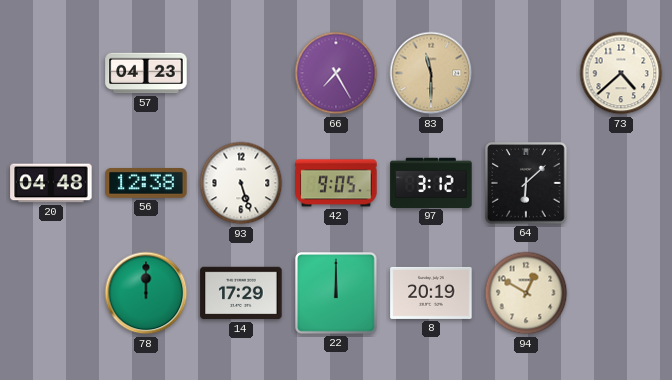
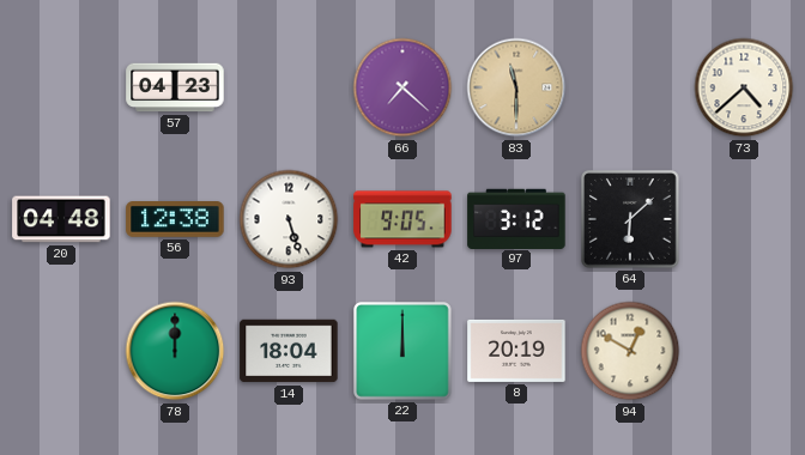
66: 7:25 -> 7:22
14: 17:29 -> 18:04
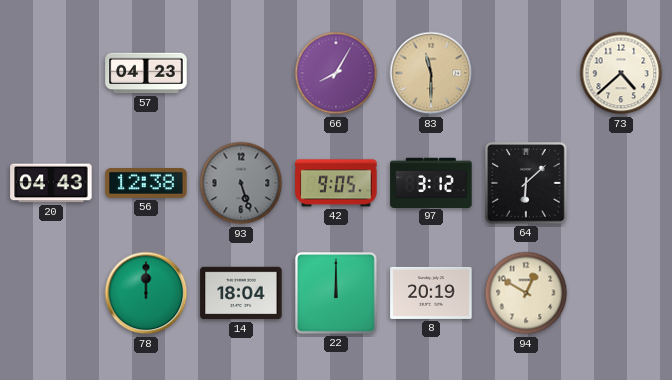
66: 7:22 -> 8:05
20: 04:48 -> 04:43
93 dial: white -> grey
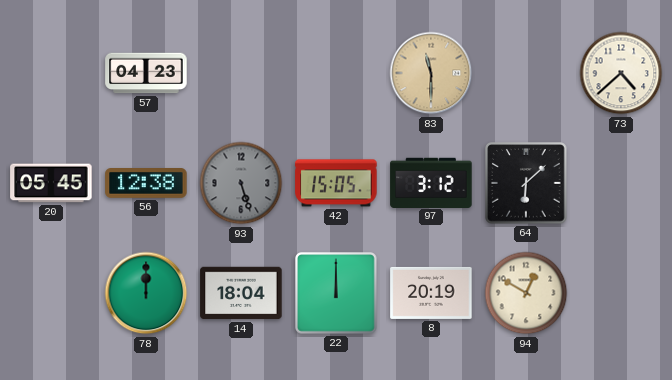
66: 8:05 -> none
20: 04:43 -> 05:45
42: 9:05 -> 15:05
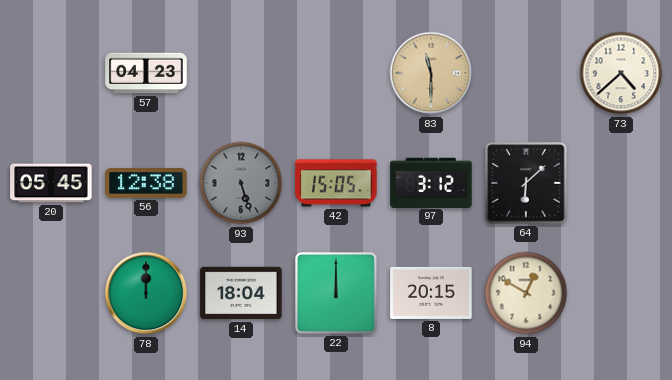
8: 20:19 -> 20:15
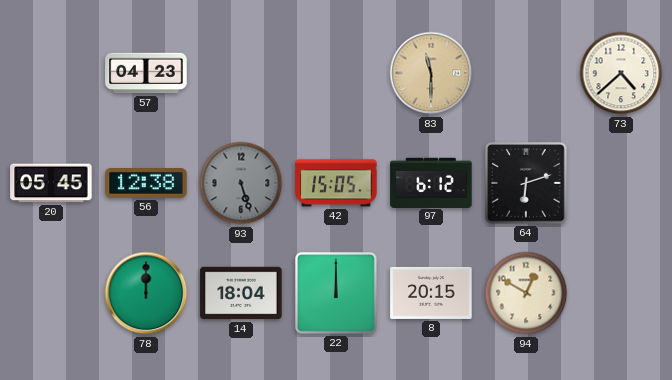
97: 3:12 -> 6:12
64: 6:08 -> 6:12
